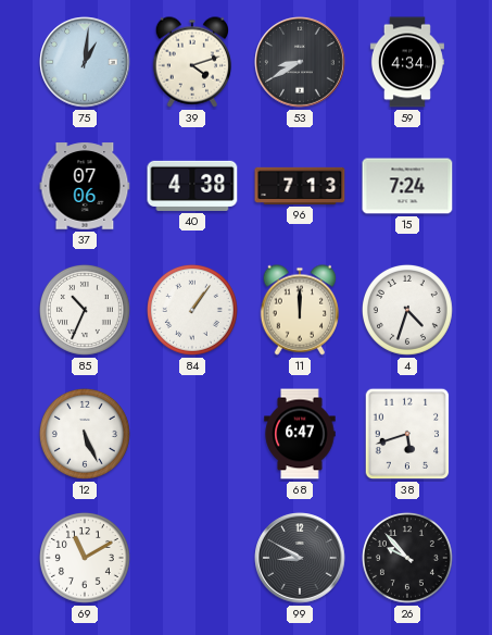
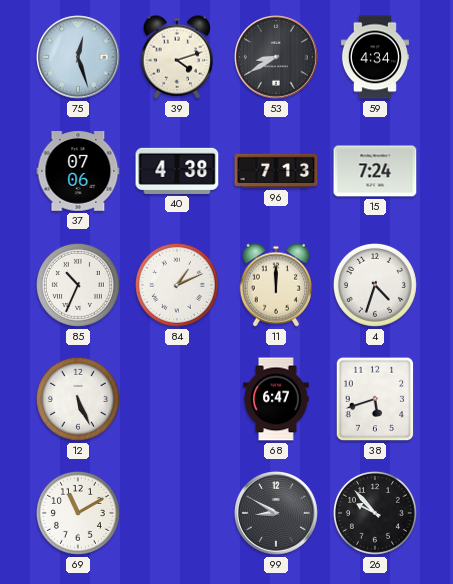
75: 1:01 -> 12:27
84: 1:06 -> 1:11
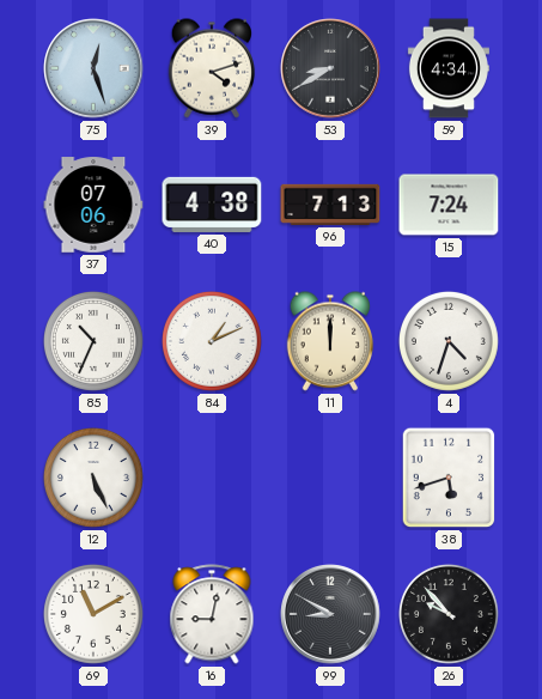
68: 6:47 -> none
16: none -> 9:02
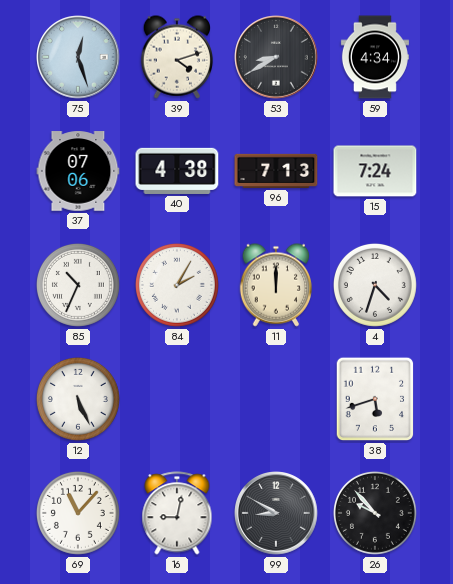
84: 1:11 -> 2:05
69: 11:10 -> 11:07
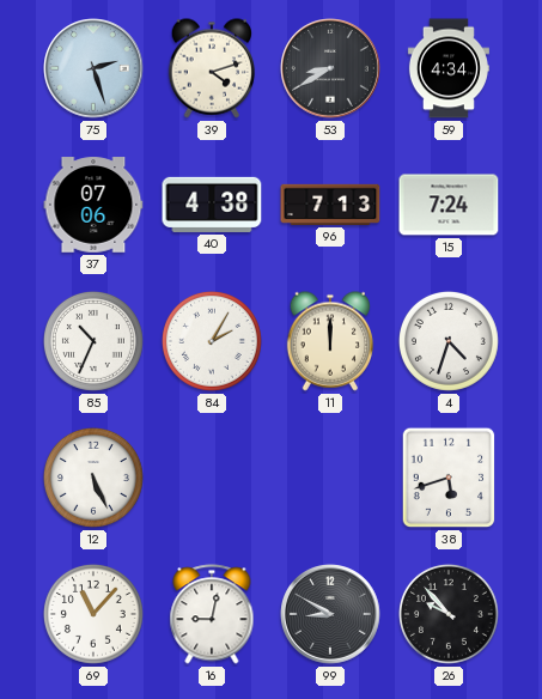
75: 12:27 -> 2:27
